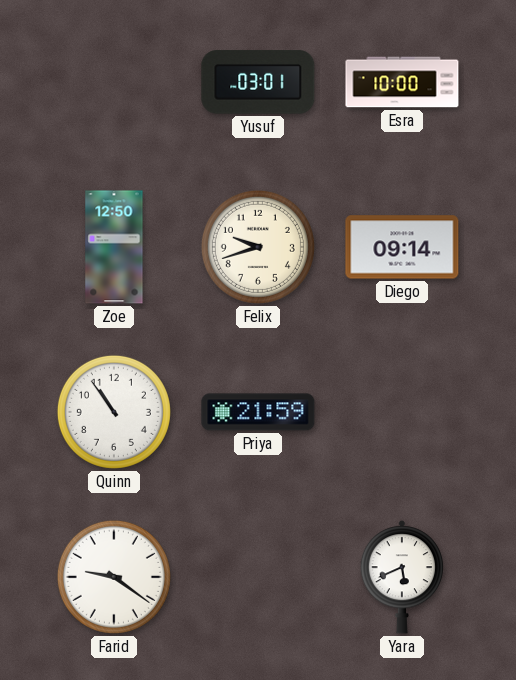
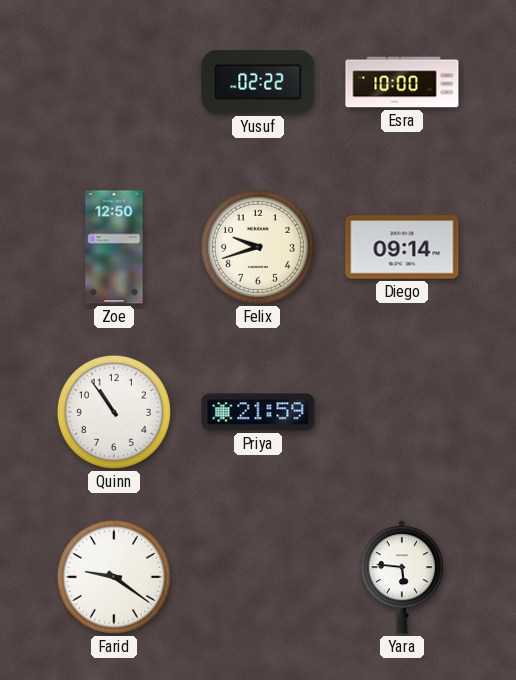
Yusuf: 03:01 -> 02:22
Yara: 5:41 -> 5:46
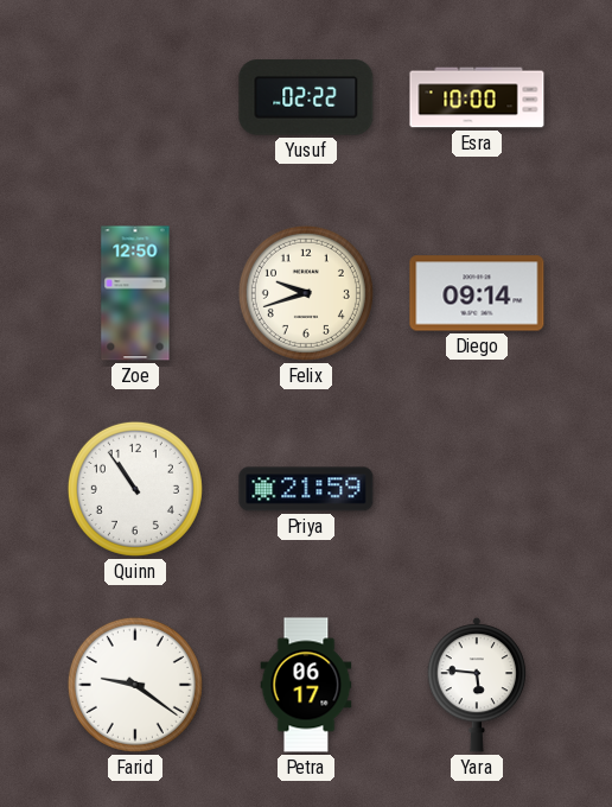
Petra: none -> 06:17
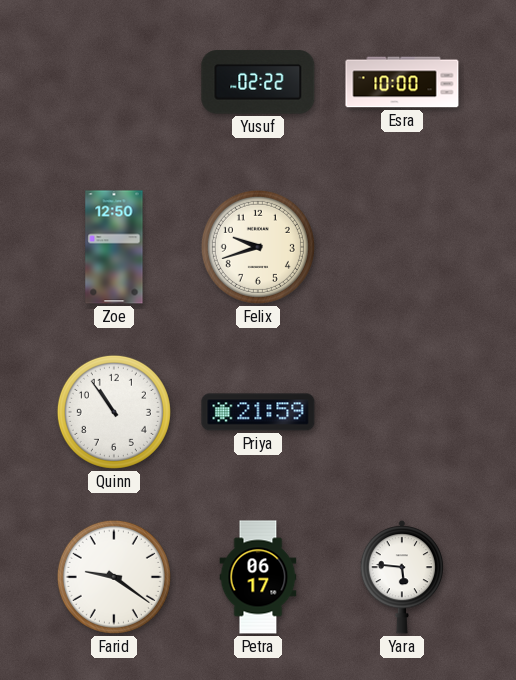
Diego: 09:14 -> none
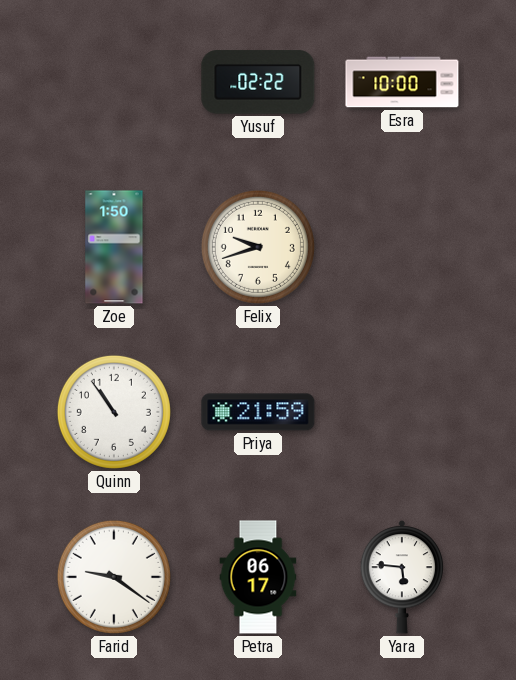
Zoe: 12:50 -> 1:50
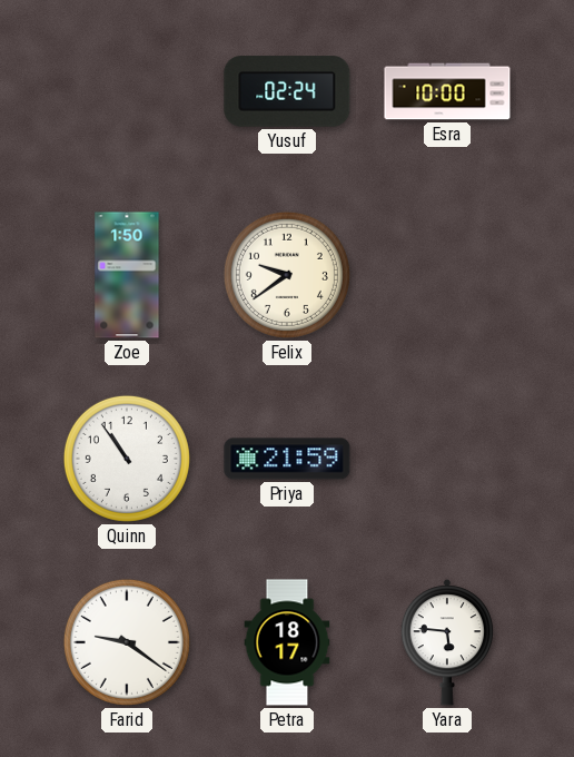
Yusuf: 02:22 -> 02:24
Felix: 9:42 -> 9:39
Petra: 06:17 -> 18:17
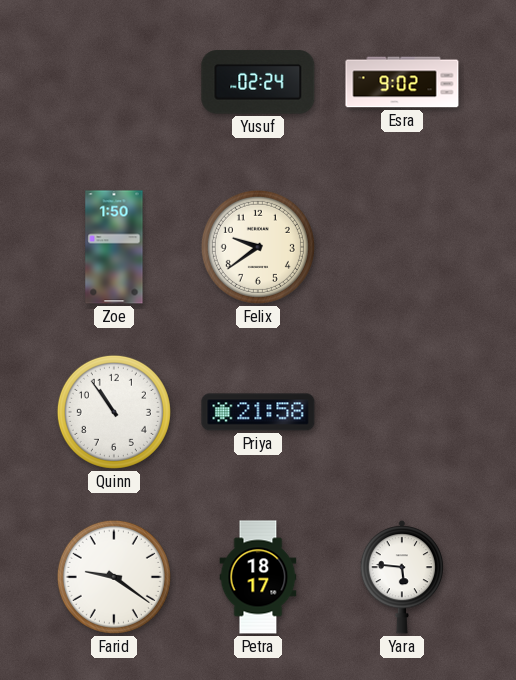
Esra: 10:00 -> 9:02
Priya: 21:59 -> 21:58
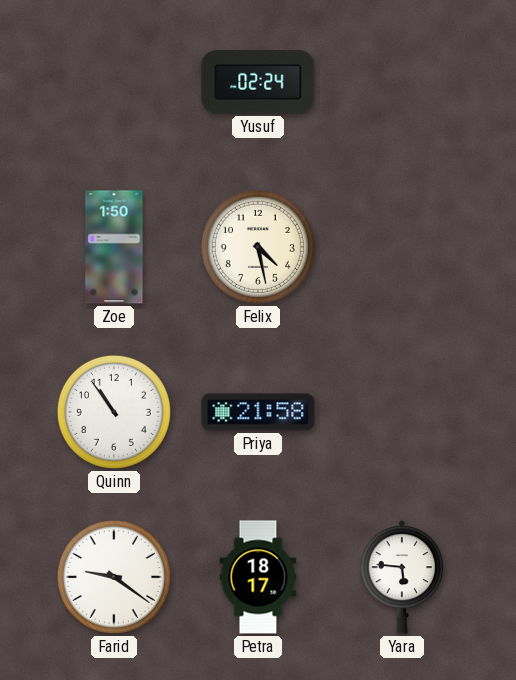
Esra: 9:02 -> none
Felix: 9:39 -> 4:28
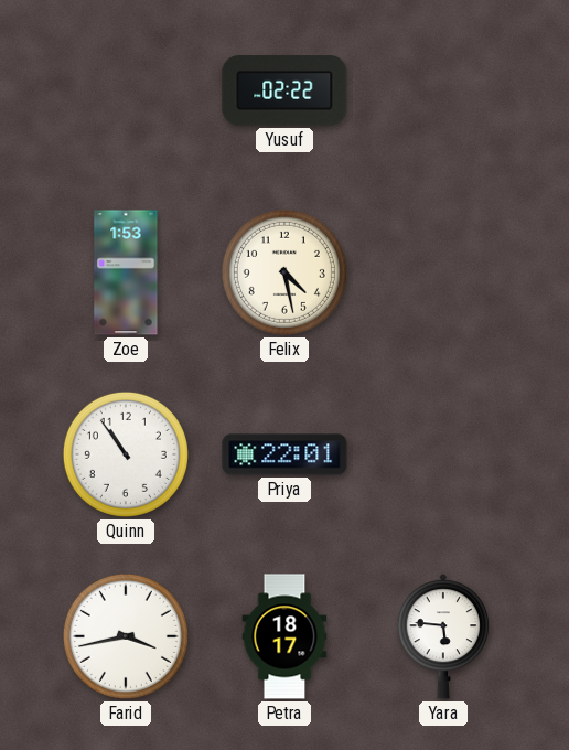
Yusuf: 02:24 -> 02:22
Zoe: 1:50 -> 1:53
Priya: 21:58 -> 22:01
Farid: 9:21 -> 3:43
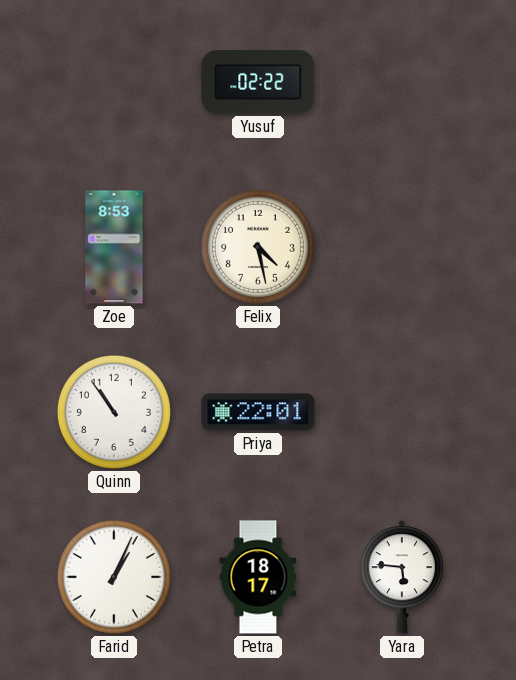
Zoe: 1:53 -> 8:53
Farid: 3:43 -> 1:04
